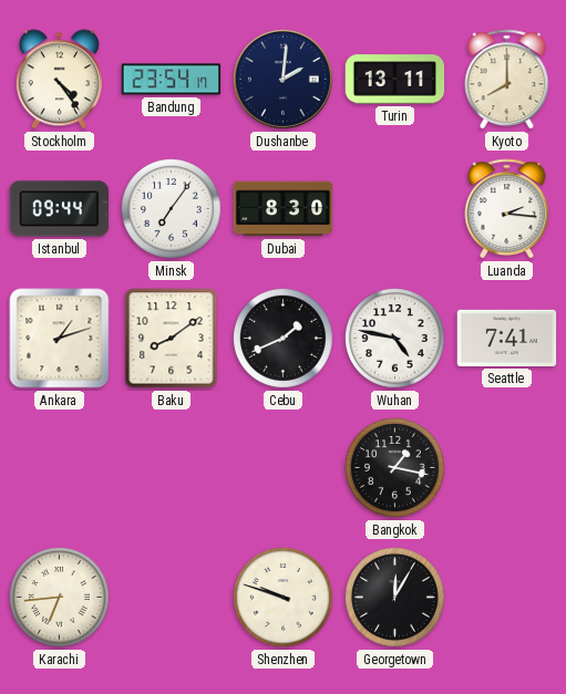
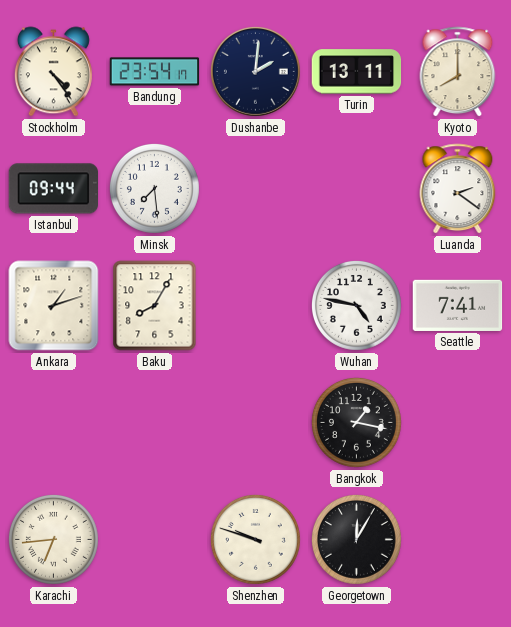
Minsk: 7:06 -> 7:29
Dubai: 8:30 -> none
Luanda: 2:16 -> 2:21
Baku: 8:09 -> 8:05
Cebu: 1:41 -> none
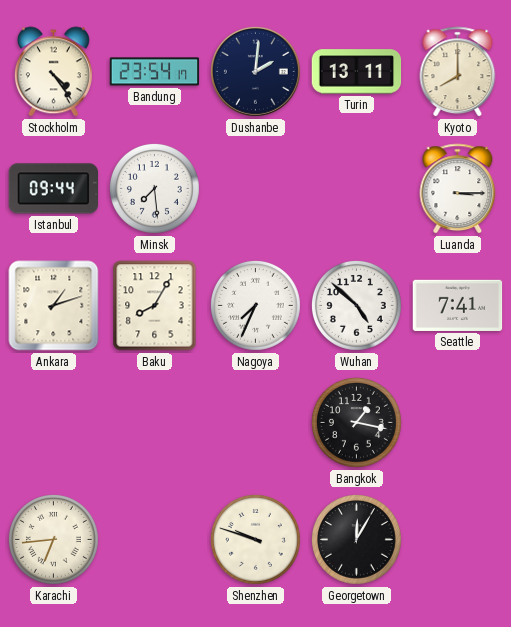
Luanda: 2:21 -> 3:15
Nagoya: none -> 7:34
Wuhan: 4:47 -> 4:52
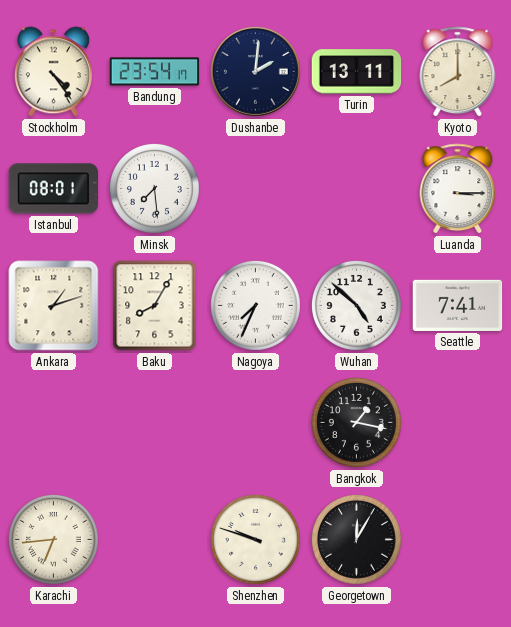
Istanbul: 09:44 -> 08:01
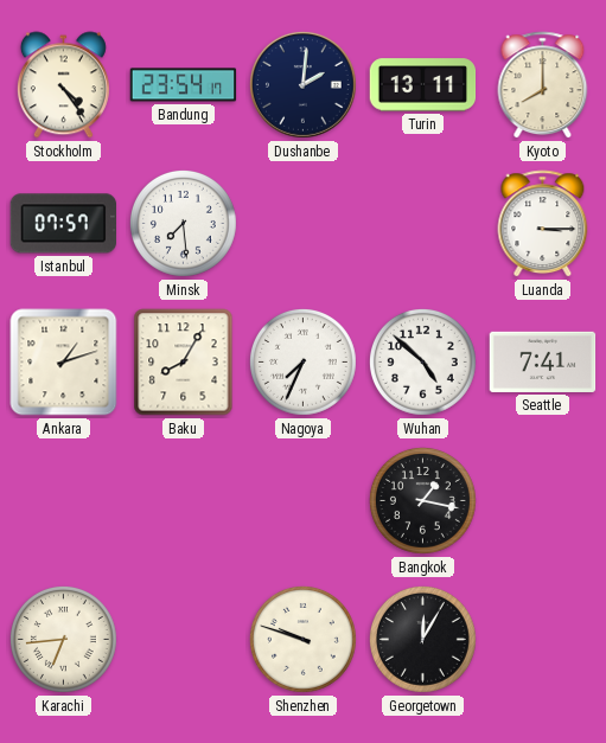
Istanbul: 08:01 -> 07:57
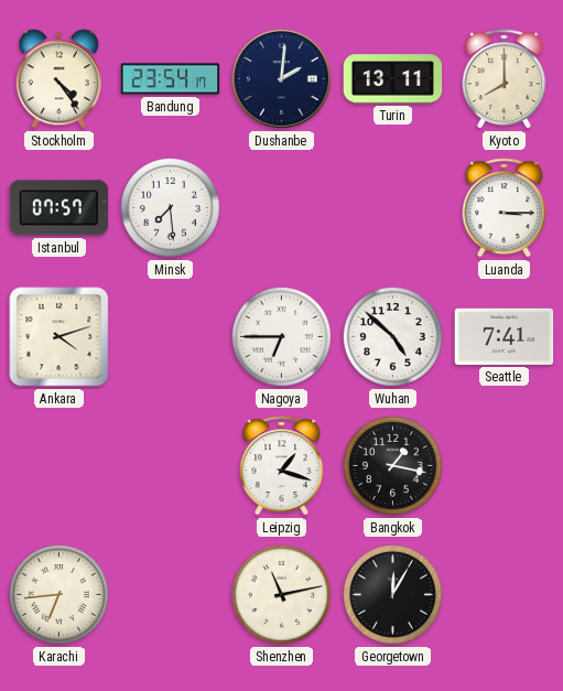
Ankara: 1:12 -> 4:12
Baku: 8:05 -> none
Nagoya: 7:34 -> 6:45
Leipzig: none -> 1:18
Shenzhen: 9:48 -> 11:13
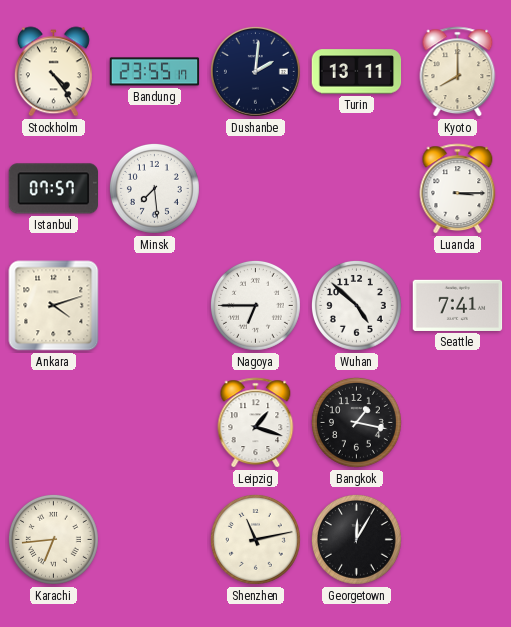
Bandung: 23:54 -> 23:55
